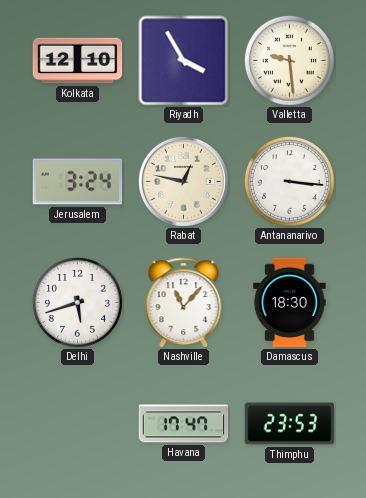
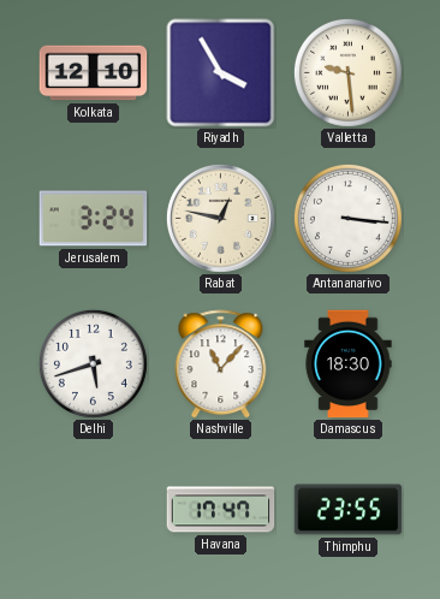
Thimphu: 23:53 -> 23:55
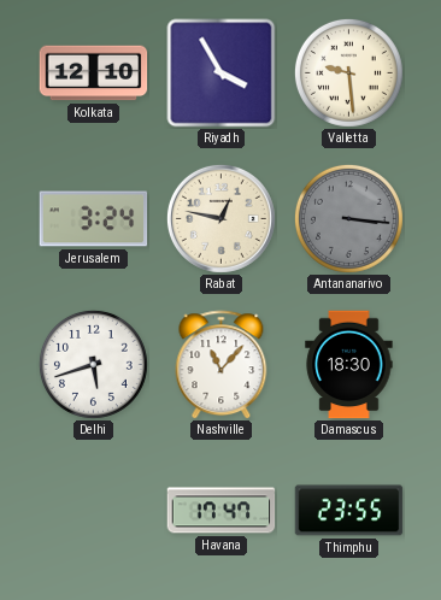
Antananarivo dial: white -> grey
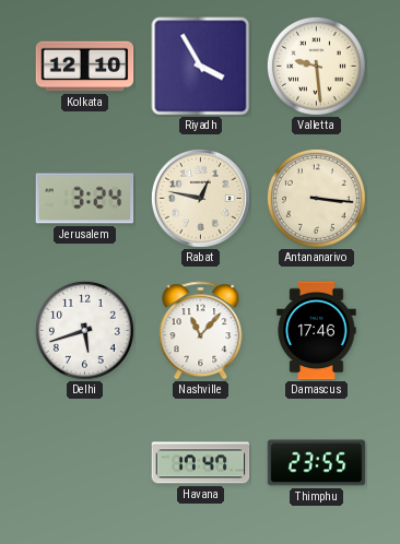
Antananarivo dial: grey -> cream
Damascus: 18:30 -> 17:46
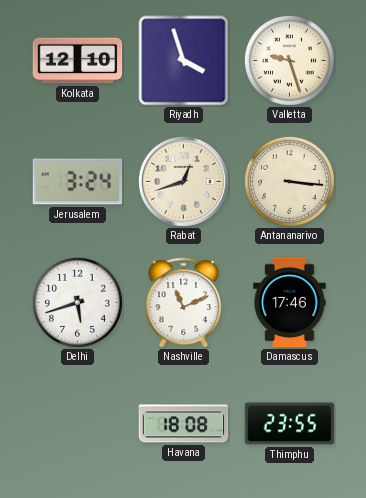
Riyadh: 3:55 -> 3:57
Valletta: 9:29 -> 9:27
Rabat: 12:47 -> 12:42
Nashville: 11:07 -> 11:11
Havana: 17:47 -> 18:08
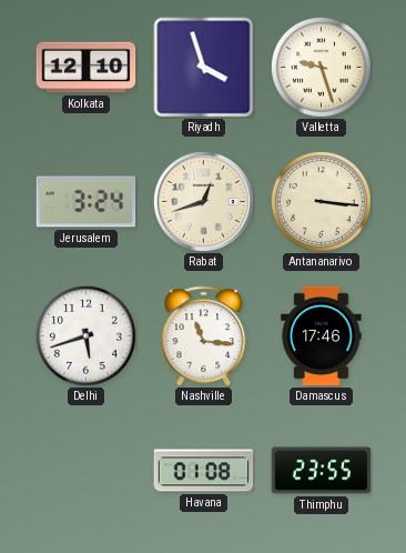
Nashville: 11:11 -> 11:16
Havana: 18:08 -> 01:08
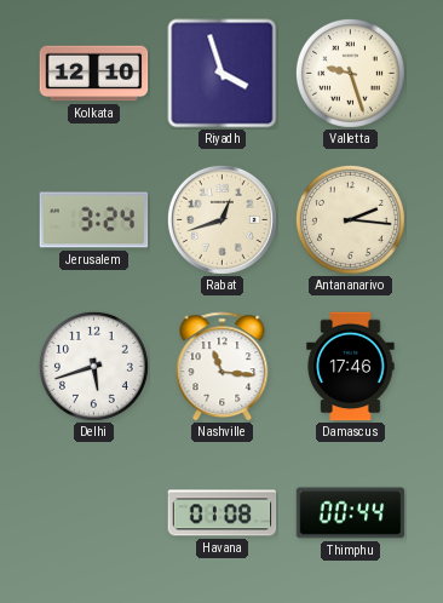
Antananarivo: 3:16 -> 2:16
Thimphu: 23:55 -> 00:44
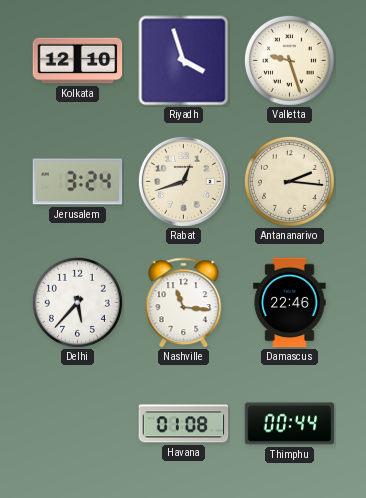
Delhi: 5:42 -> 5:37
Damascus: 17:46 -> 22:46
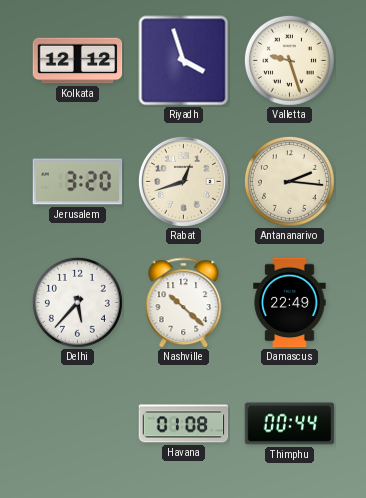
Kolkata: 12:10 -> 12:12
Jerusalem: 3:24 -> 3:20
Nashville: 11:16 -> 10:22
Damascus: 22:46 -> 22:49
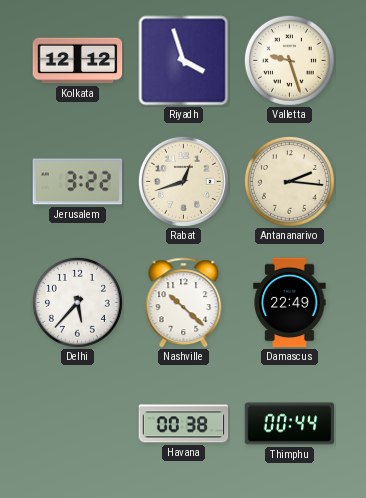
Jerusalem: 3:20 -> 3:22
Havana: 01:08 -> 00:38
